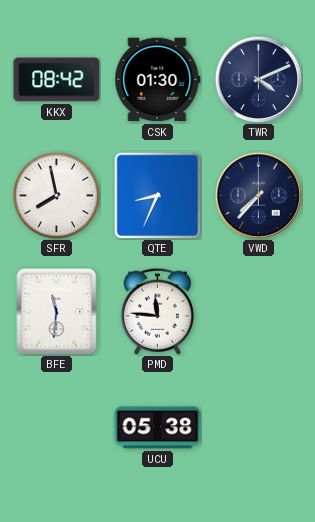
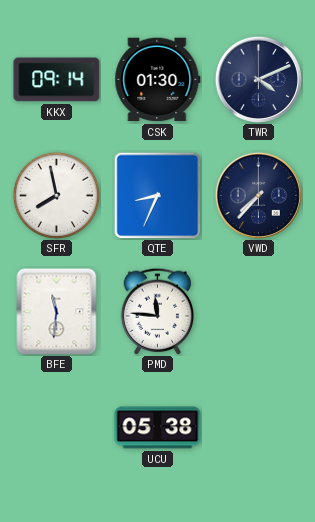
KKX: 08:42 -> 09:14
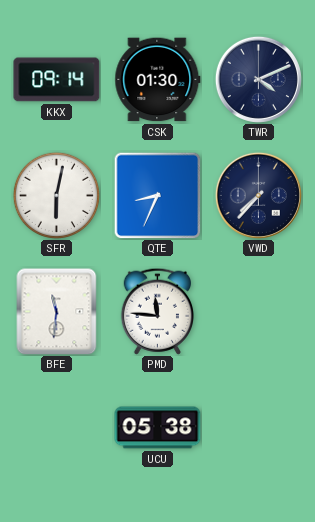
SFR: 7:58 -> 6:02
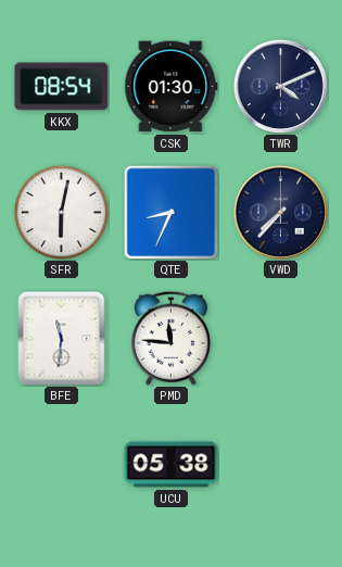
KKX: 09:14 -> 08:54
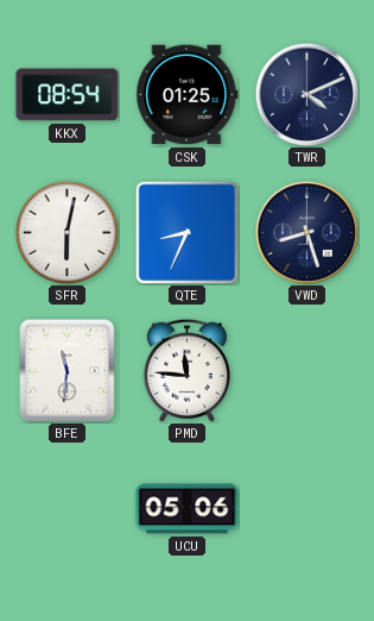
CSK: 01:30 -> 01:25
VWD: 7:37 -> 8:27
UCU: 05:38 -> 05:06
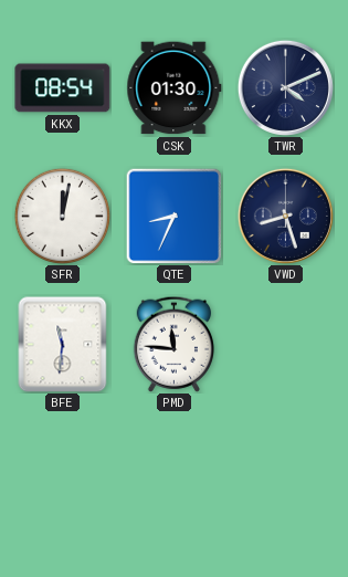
CSK: 01:25 -> 01:30
SFR: 6:02 -> 12:02
UCU: 05:06 -> none
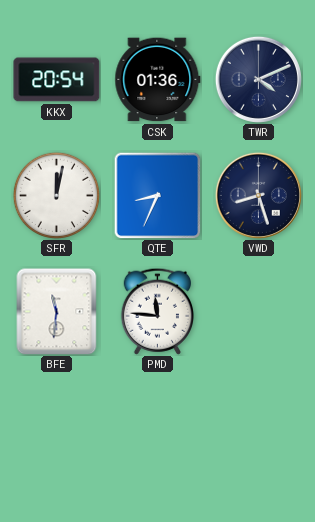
KKX: 08:54 -> 20:54
CSK: 01:30 -> 01:36
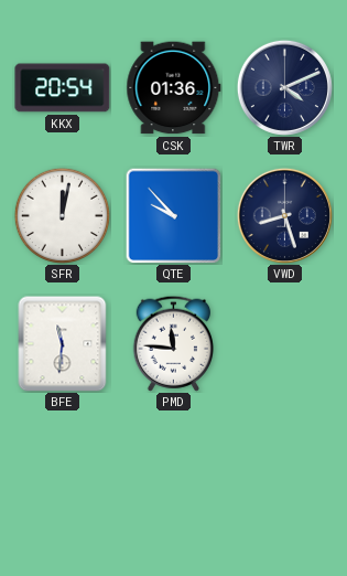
QTE: 8:34 -> 9:53
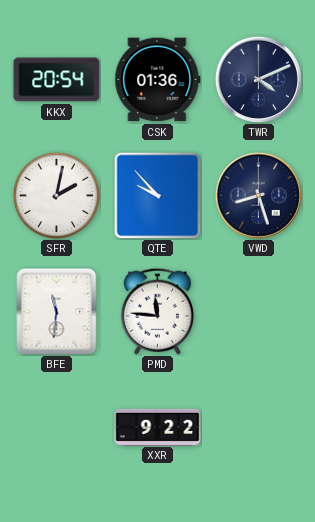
SFR: 12:02 -> 2:02
XXR: none -> 9:22
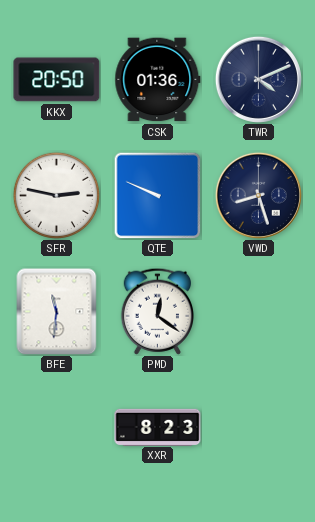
KKX: 20:54 -> 20:50
SFR: 2:02 -> 2:47
QTE: 9:53 -> 9:49
PMD: 11:46 -> 12:21
XXR: 9:22 -> 8:23
